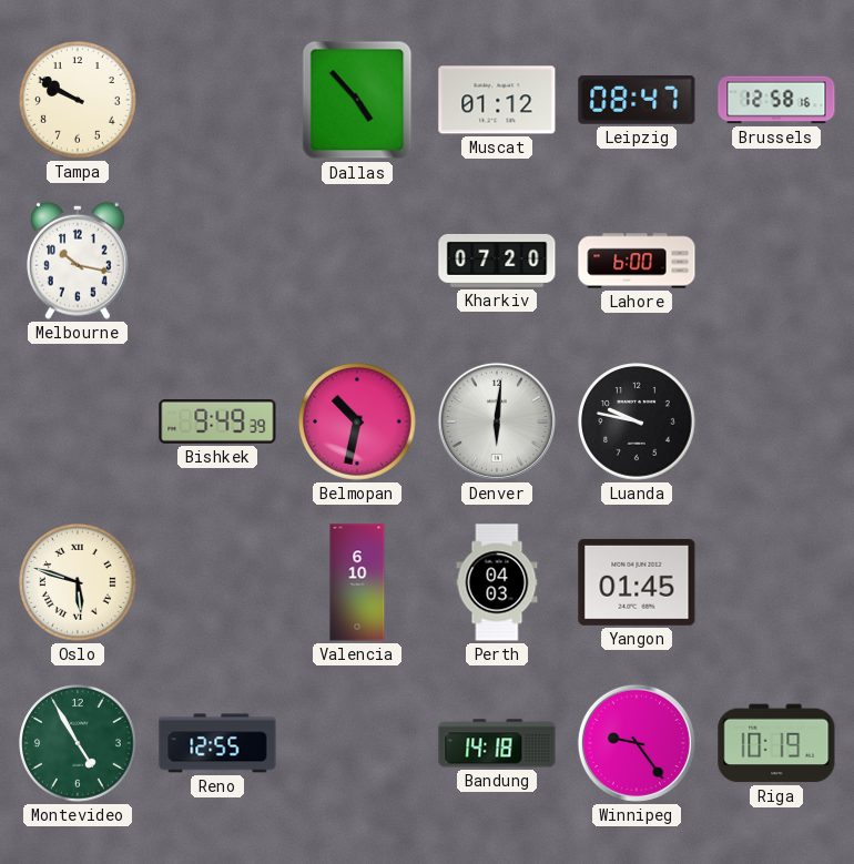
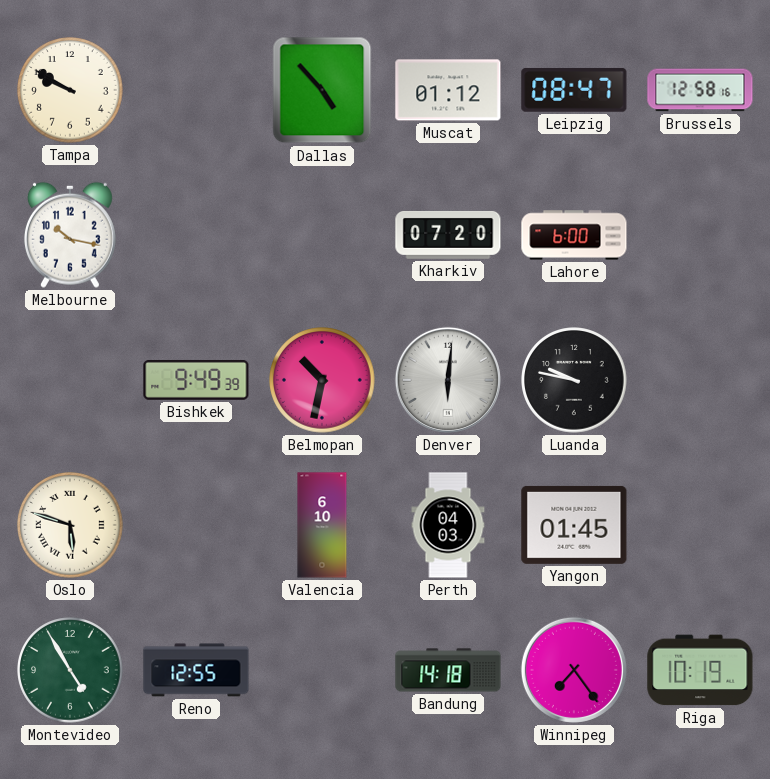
Winnipeg: 9:24 -> 7:24
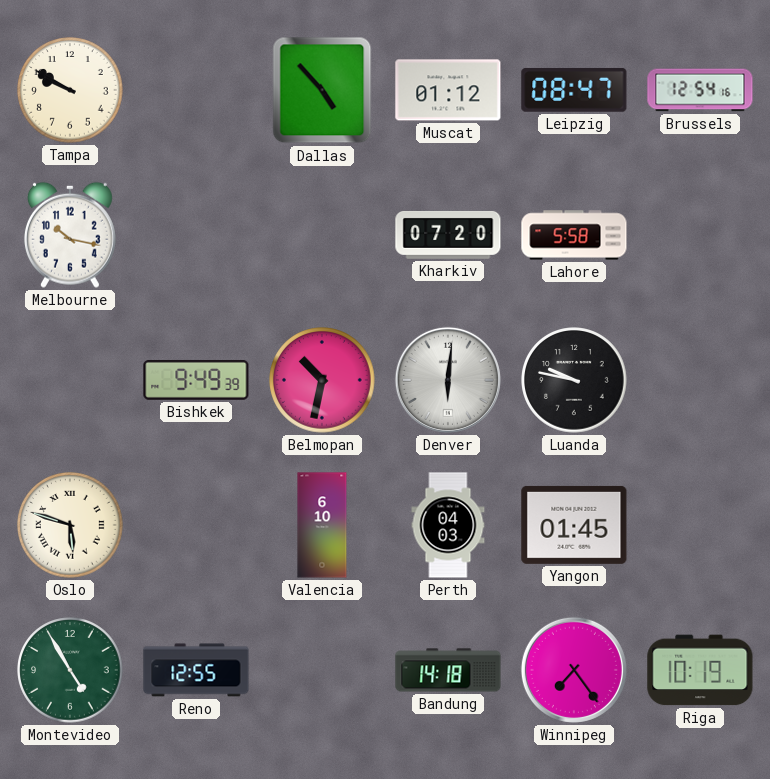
Brussels: 12:58 -> 12:54
Lahore: 6:00 -> 5:58
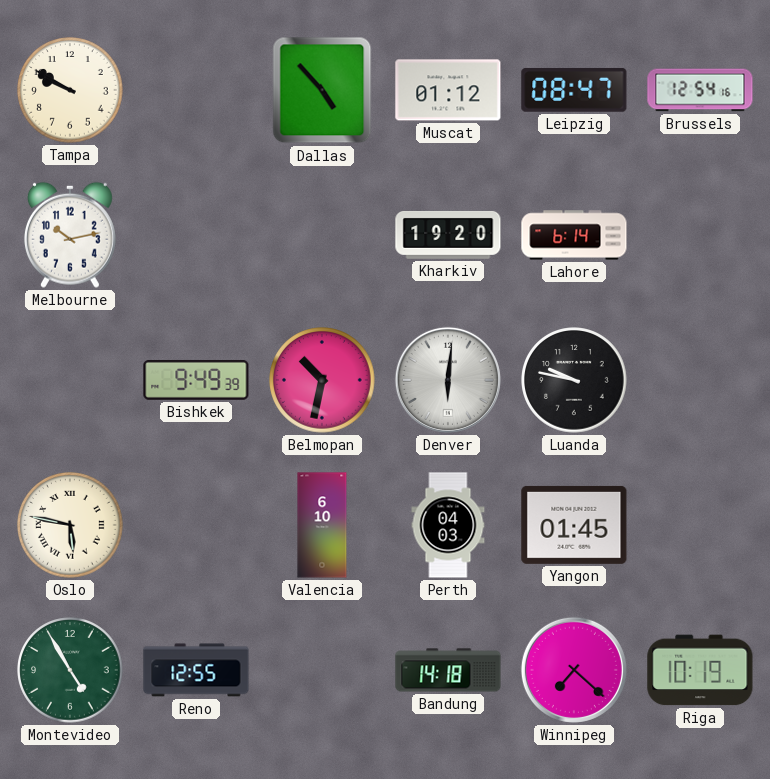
Melbourne: 10:17 -> 10:13
Kharkiv: 07:20 -> 19:20
Lahore: 5:58 -> 6:14
Oslo: 5:48 -> 5:47
Winnipeg: 7:24 -> 7:22
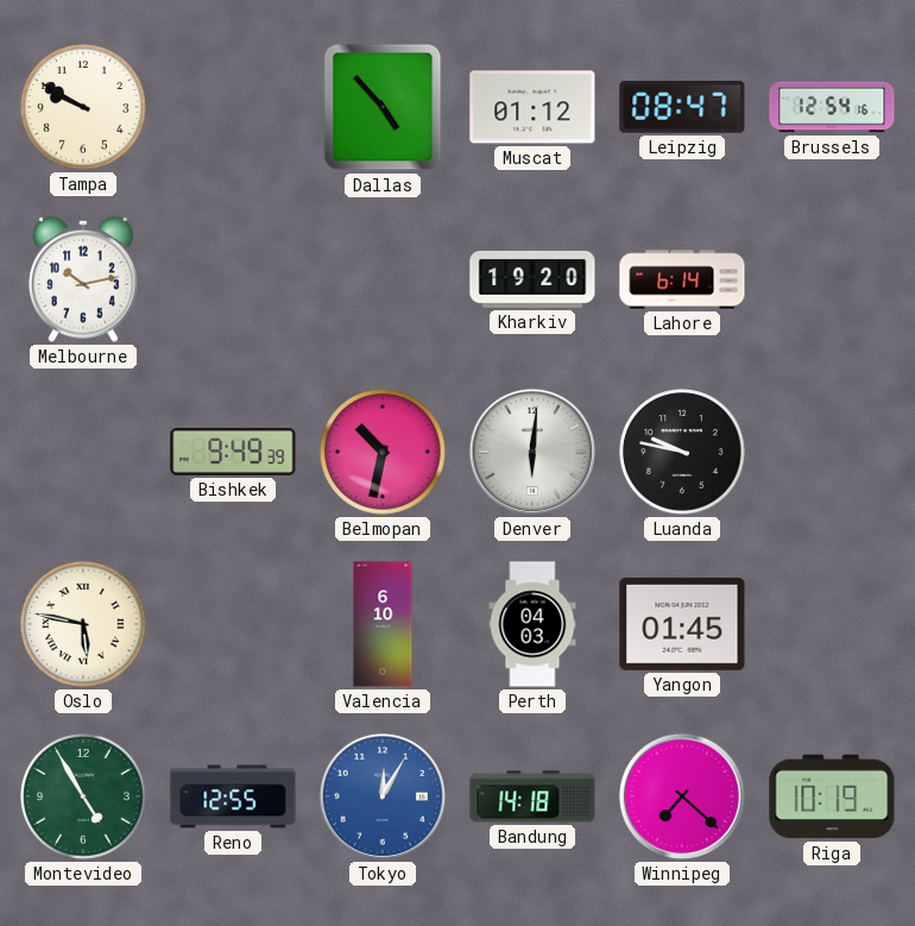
Tokyo: none -> 12:05
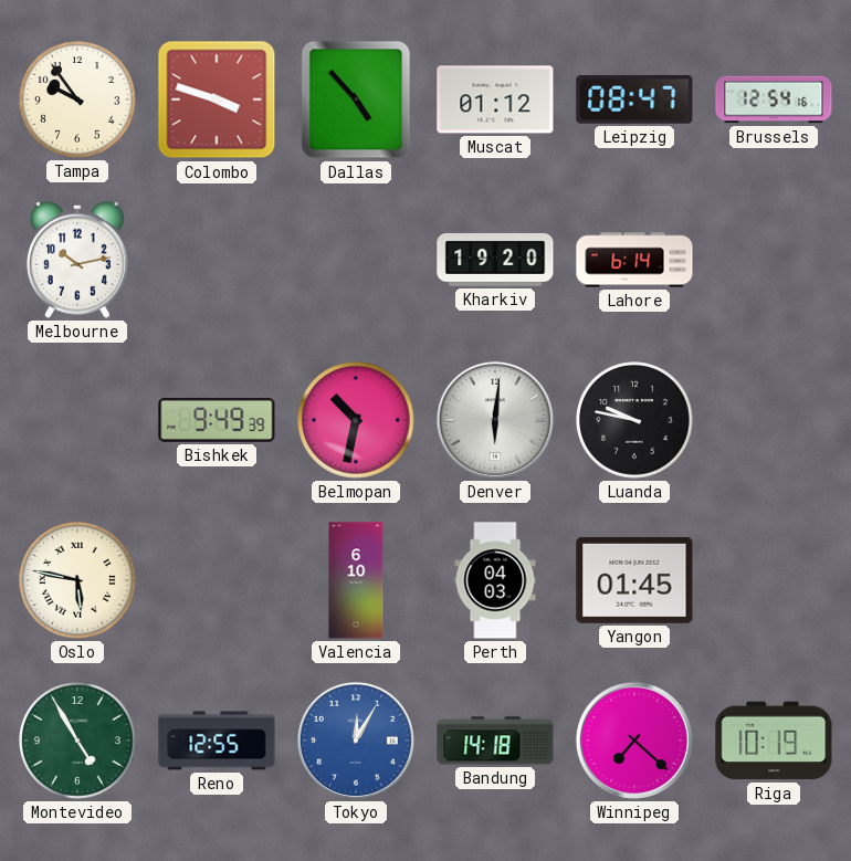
Tampa: 9:50 -> 9:54
Colombo: none -> 3:48
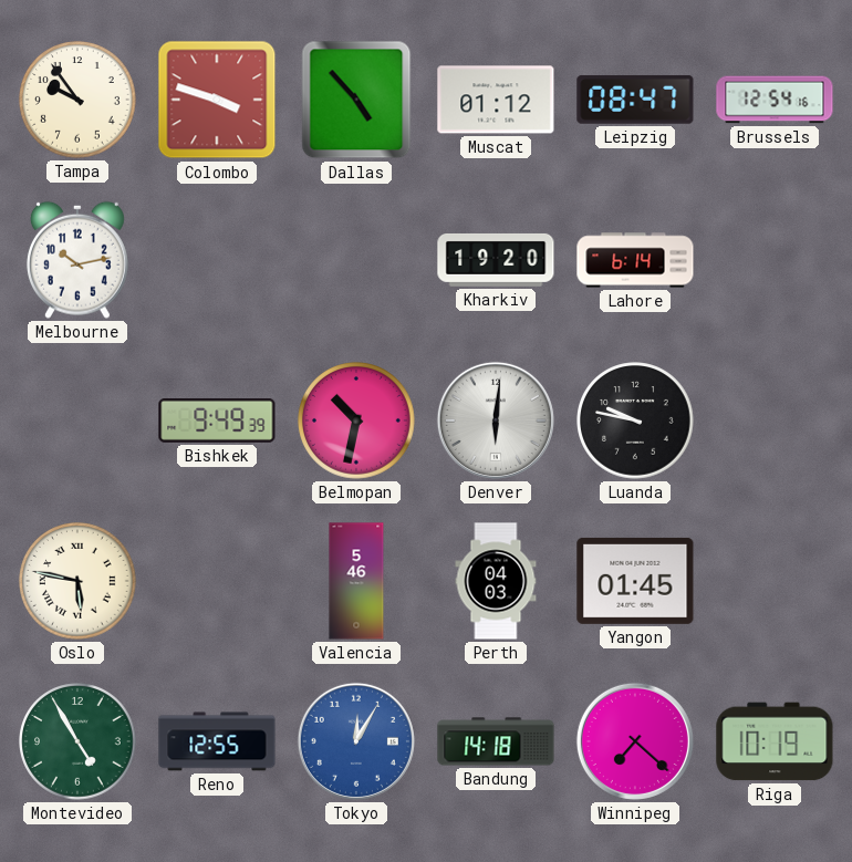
Valencia: 6:10 -> 5:46
